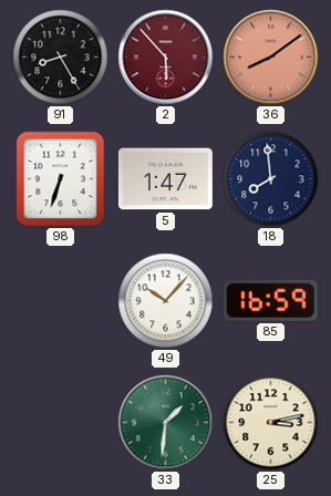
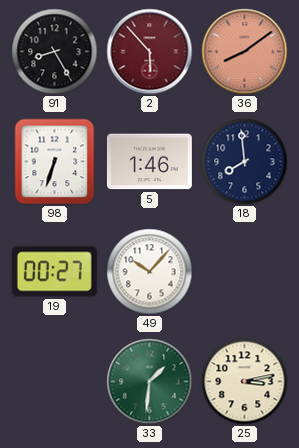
5: 1:47 -> 1:46
19: none -> 00:27
85: 16:59 -> none
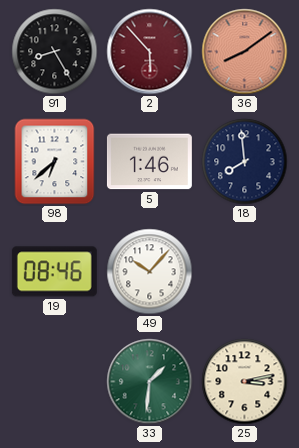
98: 6:33 -> 6:38
19: 00:27 -> 08:46
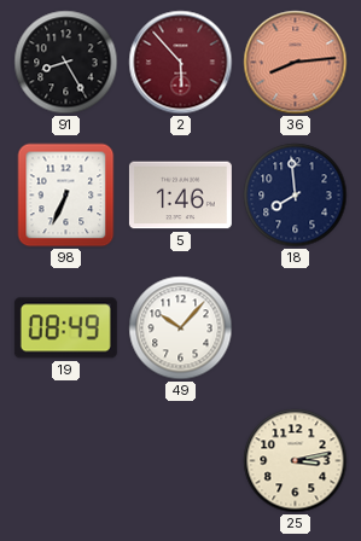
36: 8:09 -> 8:14
98: 6:38 -> 6:34
19: 08:46 -> 08:49
33: 1:31 -> none
